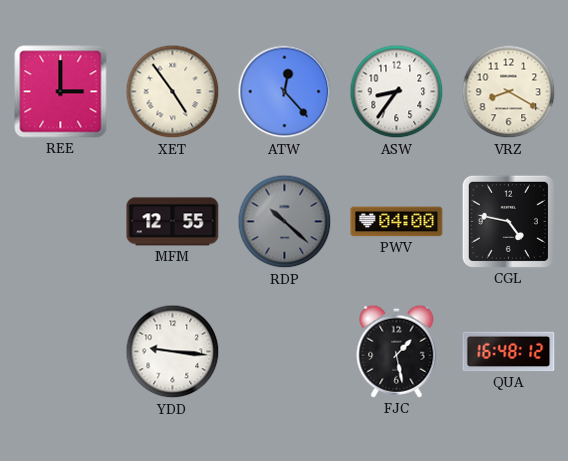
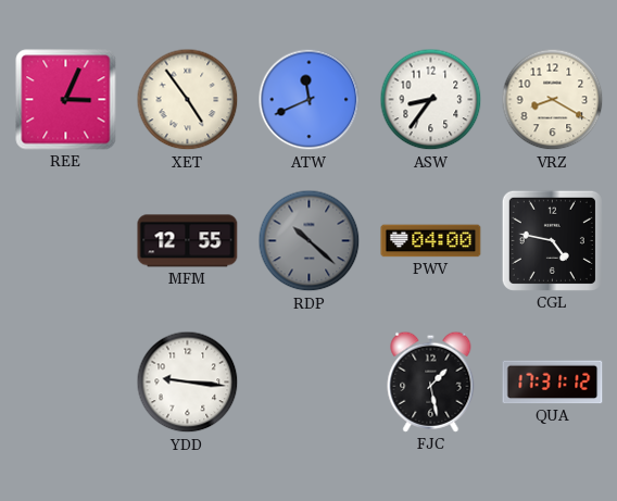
REE: 3:00 -> 3:04
ATW: 12:23 -> 11:41
QUA: 16:48 -> 17:31
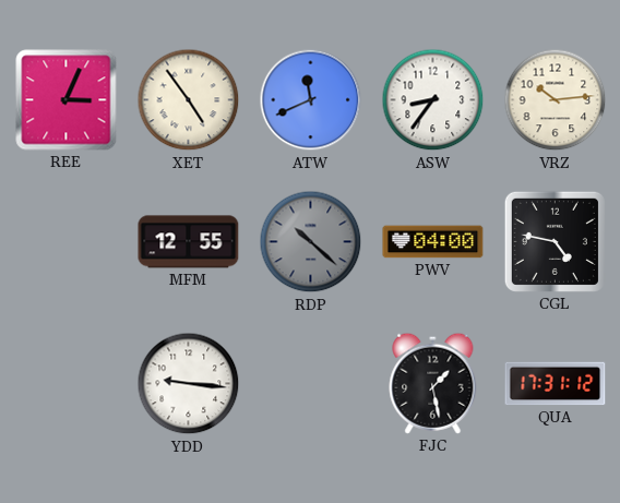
VRZ: 8:20 -> 10:14
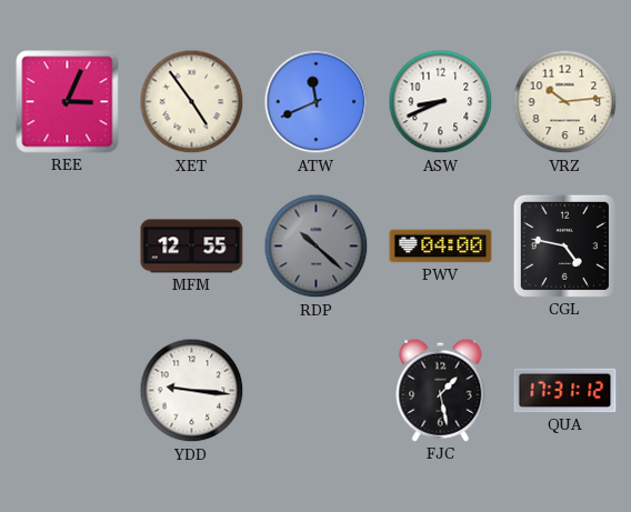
ASW: 8:36 -> 8:41
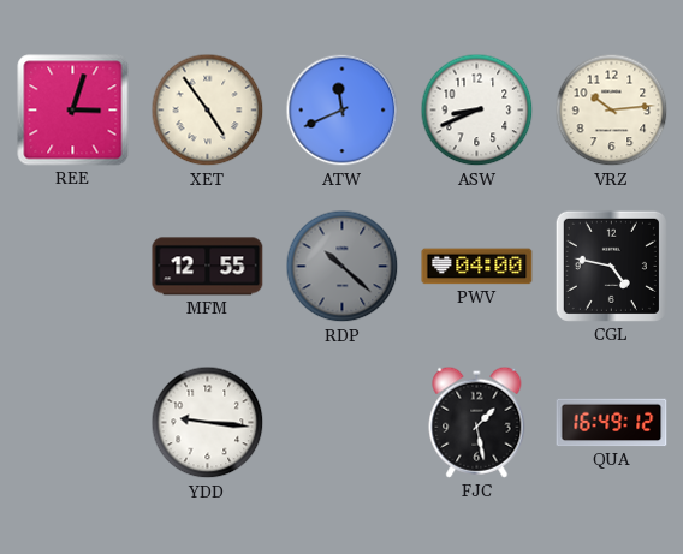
REE: 3:04 -> 3:03
QUA: 17:31 -> 16:49
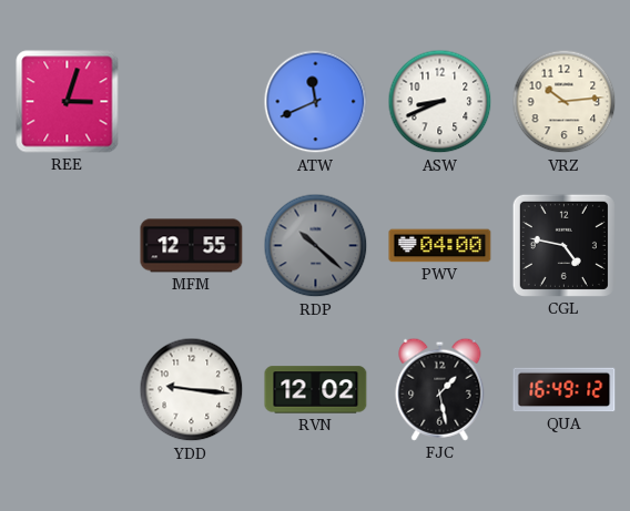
XET: 4:54 -> none
RVN: none -> 12:02
